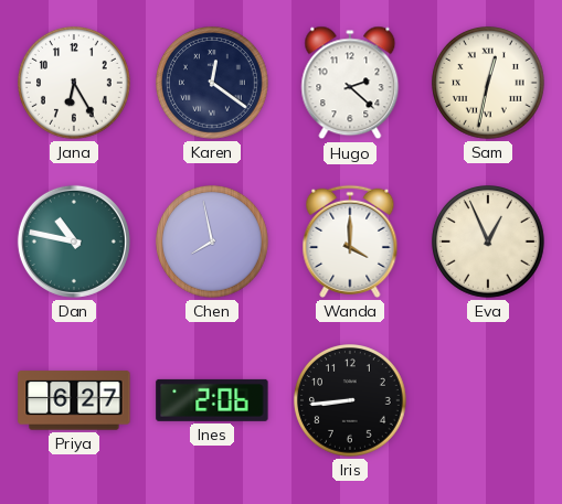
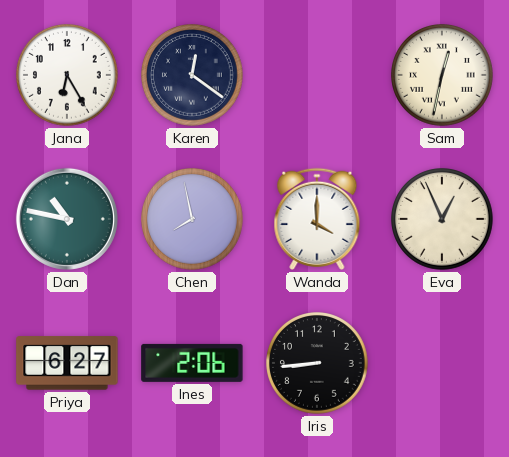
Hugo: 2:22 -> none
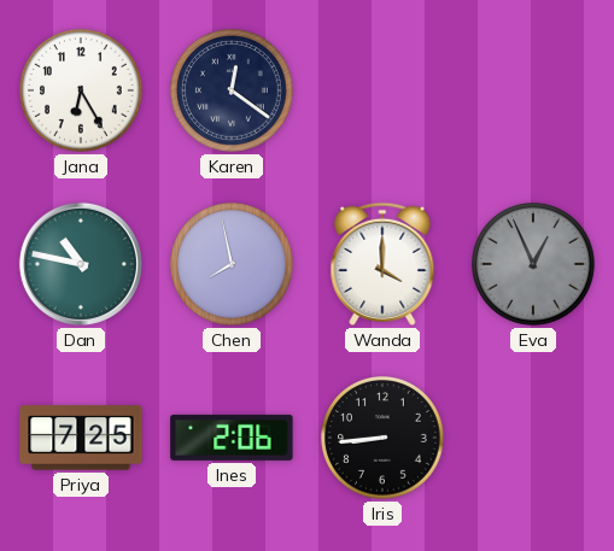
Sam: 12:32 -> none
Eva dial: cream -> grey
Priya: 6:27 -> 7:25
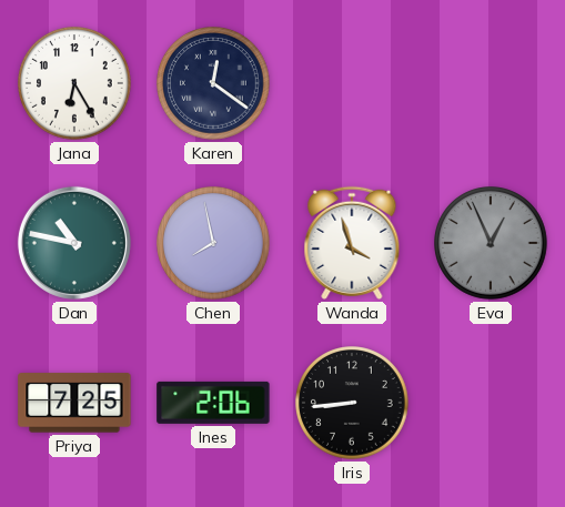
Wanda: 4:00 -> 3:57
